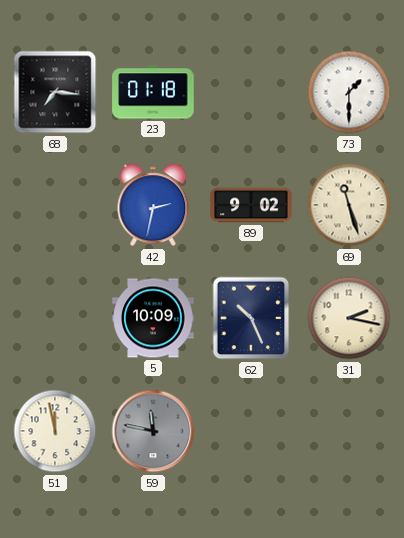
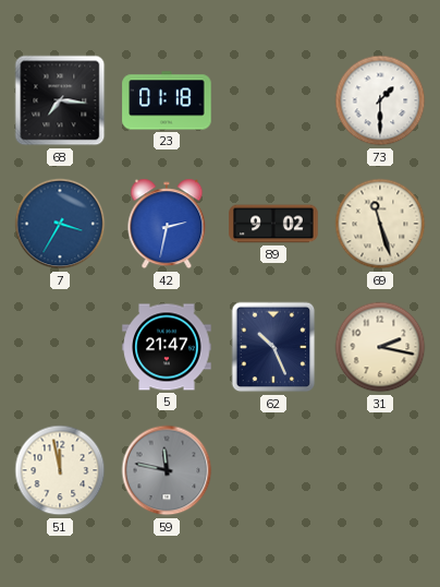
7: none -> 3:35
5: 10:09 -> 21:47
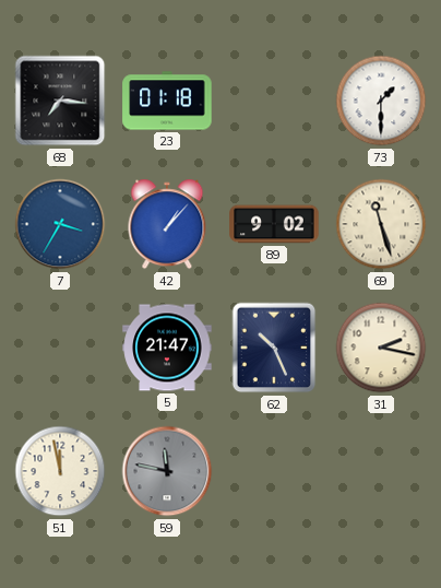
42: 2:32 -> 1:07
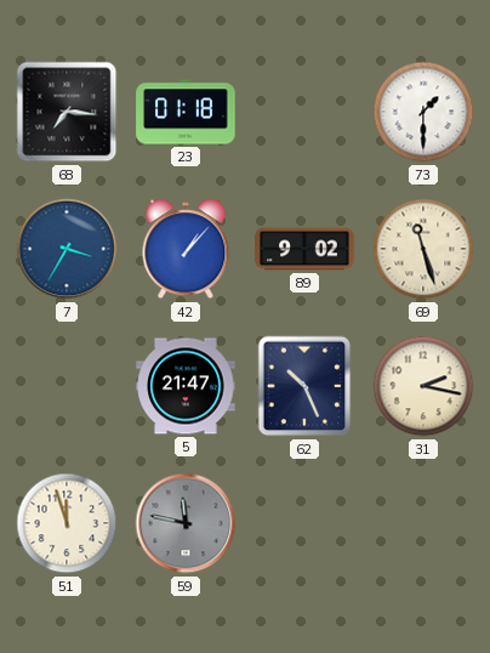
51: 11:58 -> 11:57
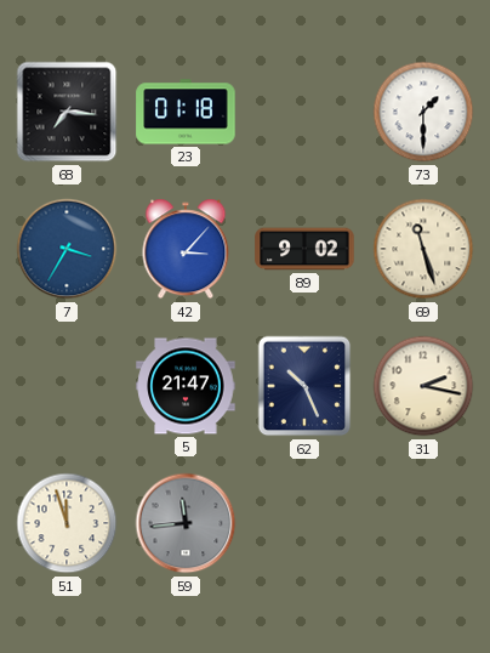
42: 1:07 -> 3:07
59: 11:47 -> 11:44
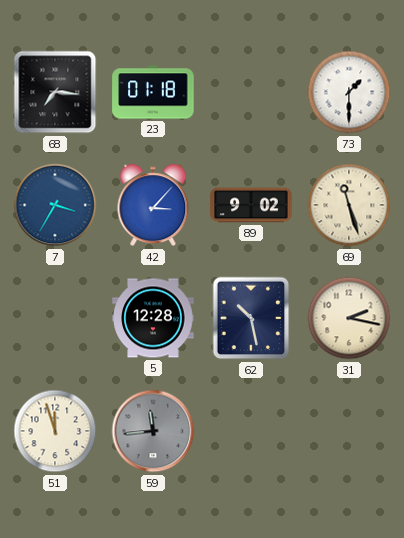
5: 21:47 -> 12:28
62: 10:26 -> 10:28
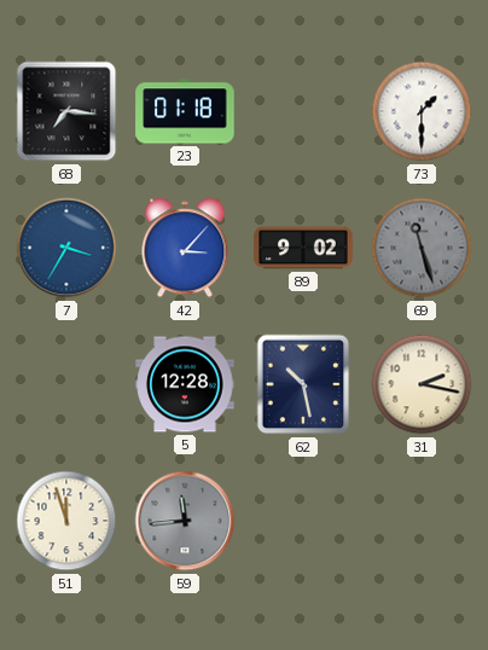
69 dial: cream -> grey
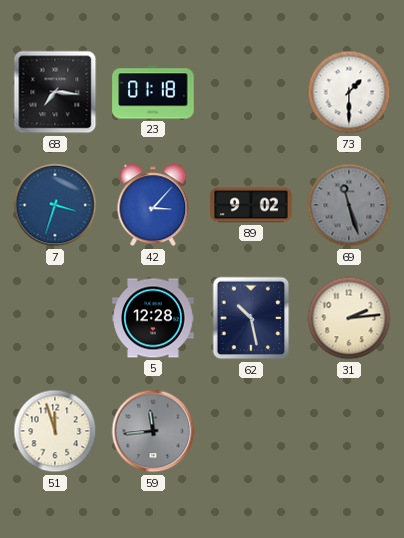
7: 3:35 -> 3:33
31: 2:17 -> 2:14
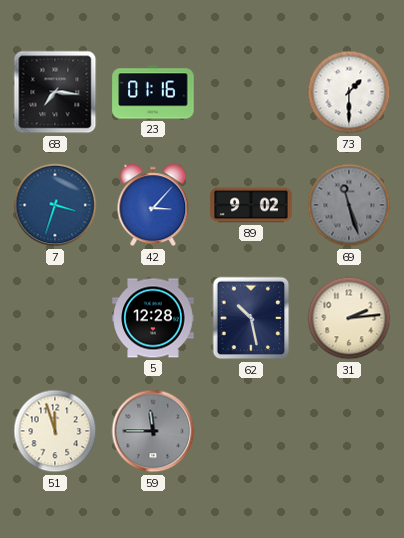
23: 01:18 -> 01:16
59: 11:44 -> 11:45
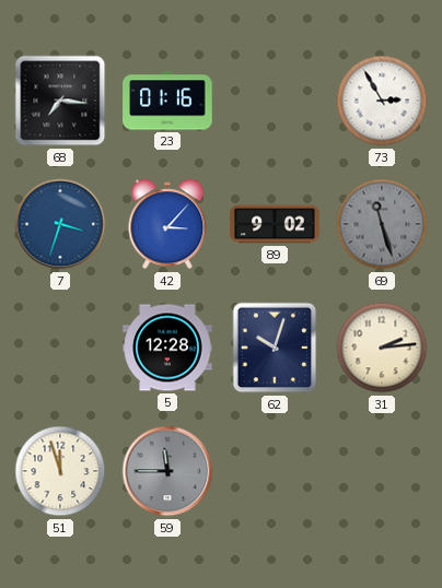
73: 1:30 -> 2:55
62: 10:28 -> 10:03
